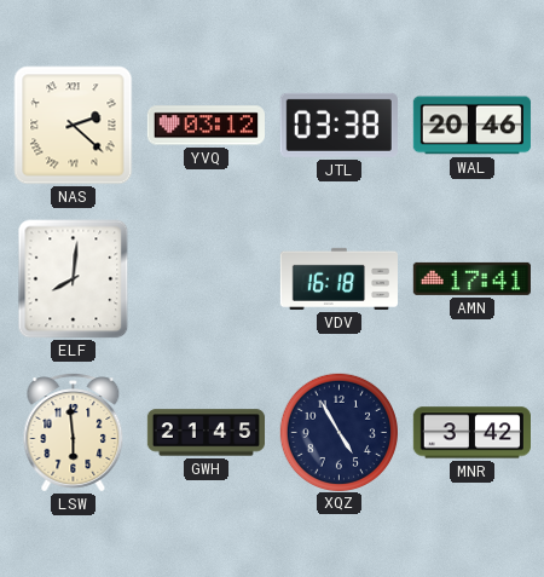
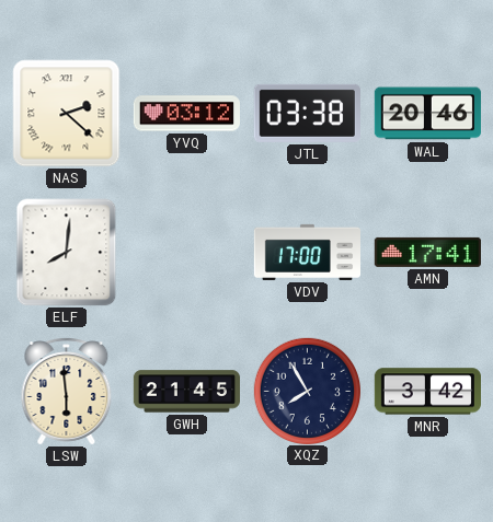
VDV: 16:18 -> 17:00
XQZ: 4:55 -> 7:55
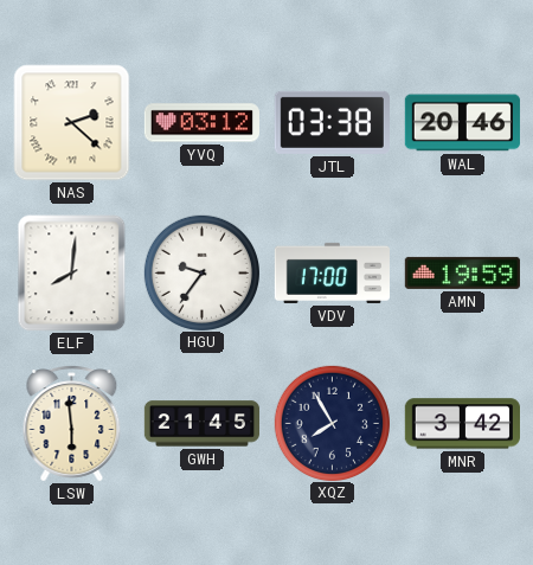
HGU: none -> 9:36
AMN: 17:41 -> 19:59
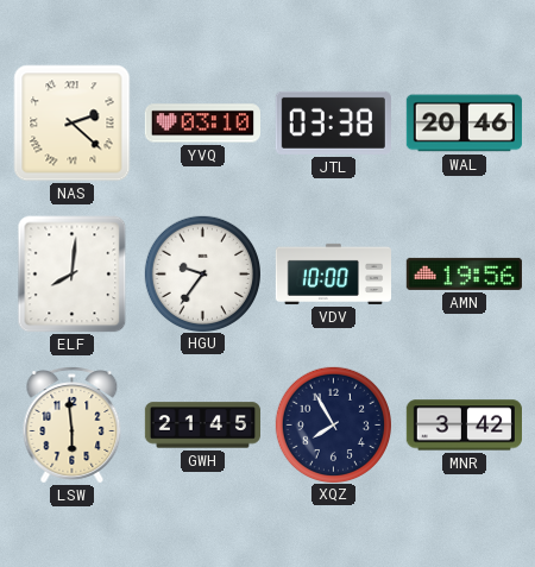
YVQ: 03:12 -> 03:10
VDV: 17:00 -> 10:00
AMN: 19:59 -> 19:56
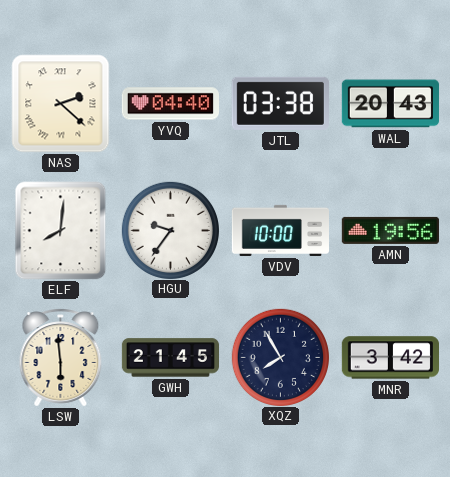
YVQ: 03:10 -> 04:40
WAL: 20:46 -> 20:43
